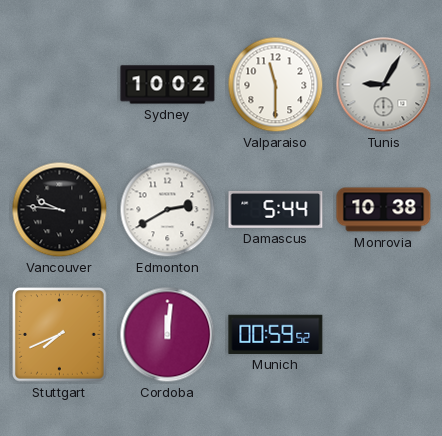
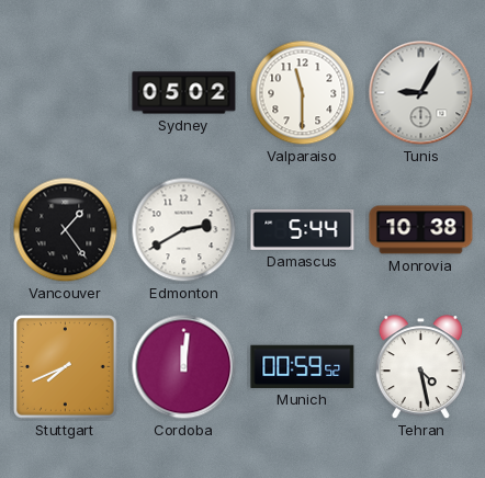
Sydney: 10:02 -> 05:02
Vancouver: 9:46 -> 1:24
Tehran: none -> 4:28
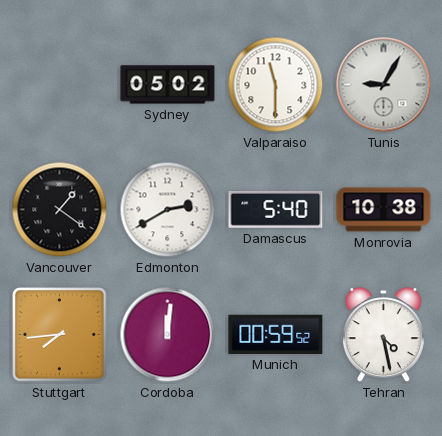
Vancouver: 1:24 -> 1:21
Damascus: 5:44 -> 5:40
Stuttgart: 7:41 -> 7:44
